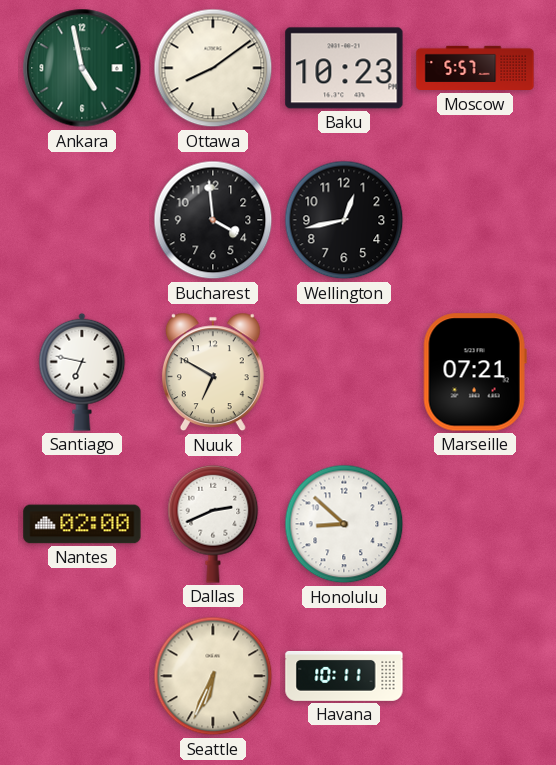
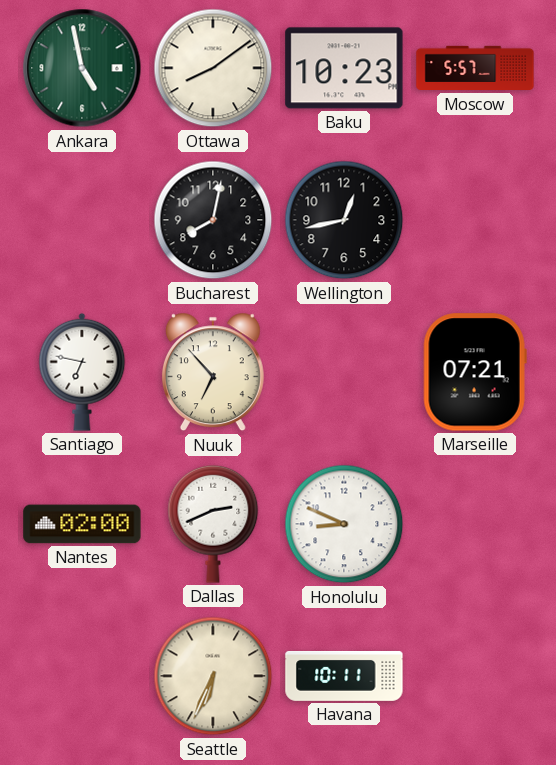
Bucharest: 3:59 -> 8:02
Nuuk: 6:50 -> 6:53
Honolulu: 8:52 -> 8:49
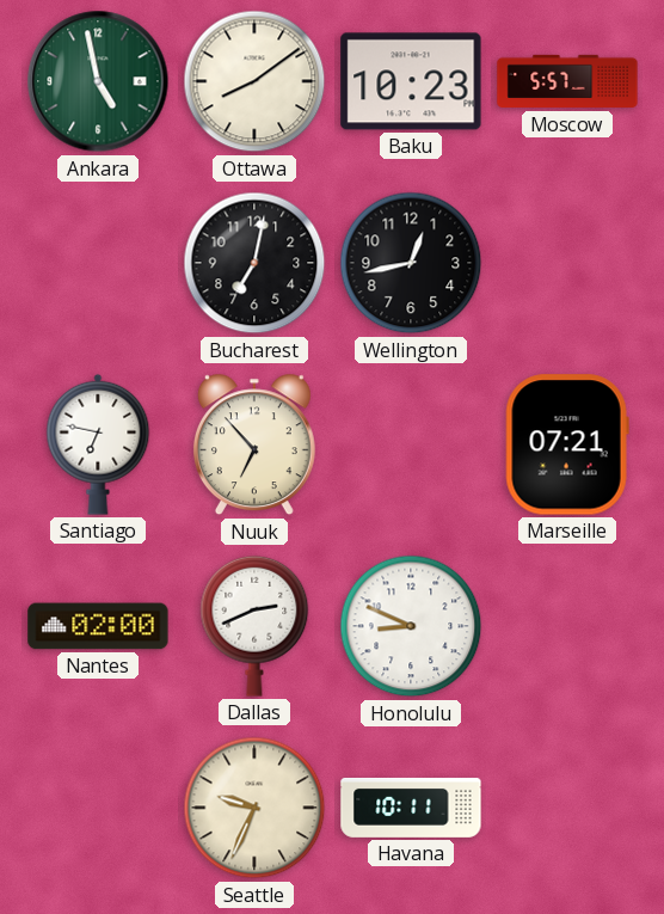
Bucharest: 8:02 -> 7:02
Seattle: 6:34 -> 9:34
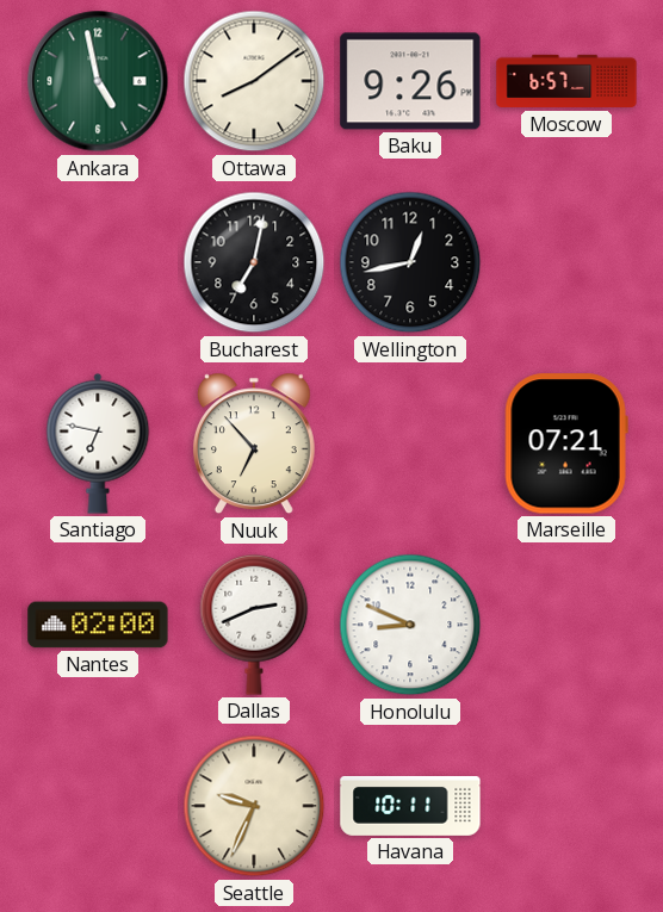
Baku: 10:23 -> 9:26
Moscow: 5:57 -> 6:57
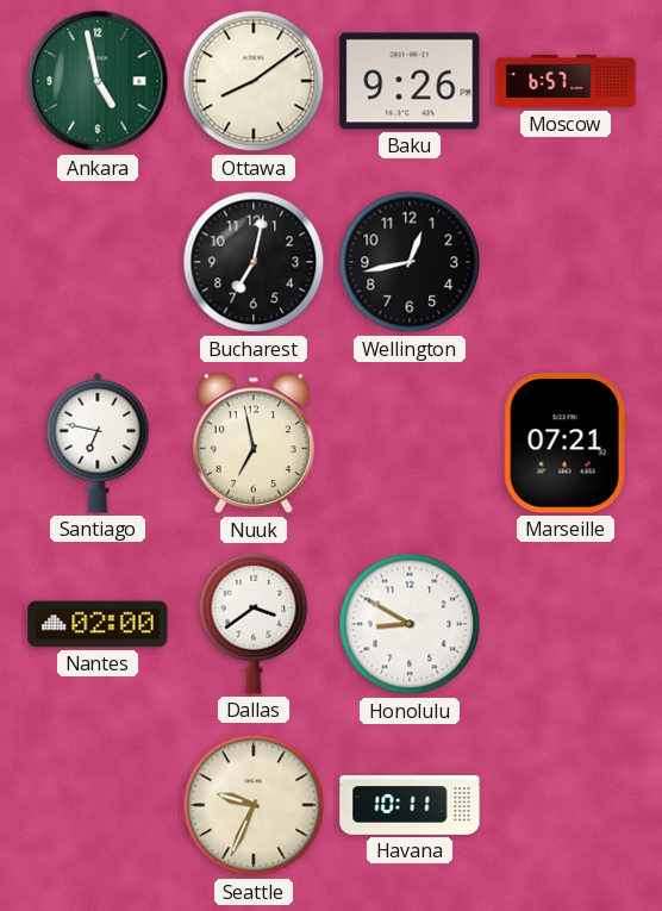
Nuuk: 6:53 -> 6:58
Dallas: 2:41 -> 3:39
Honolulu: 8:49 -> 8:50
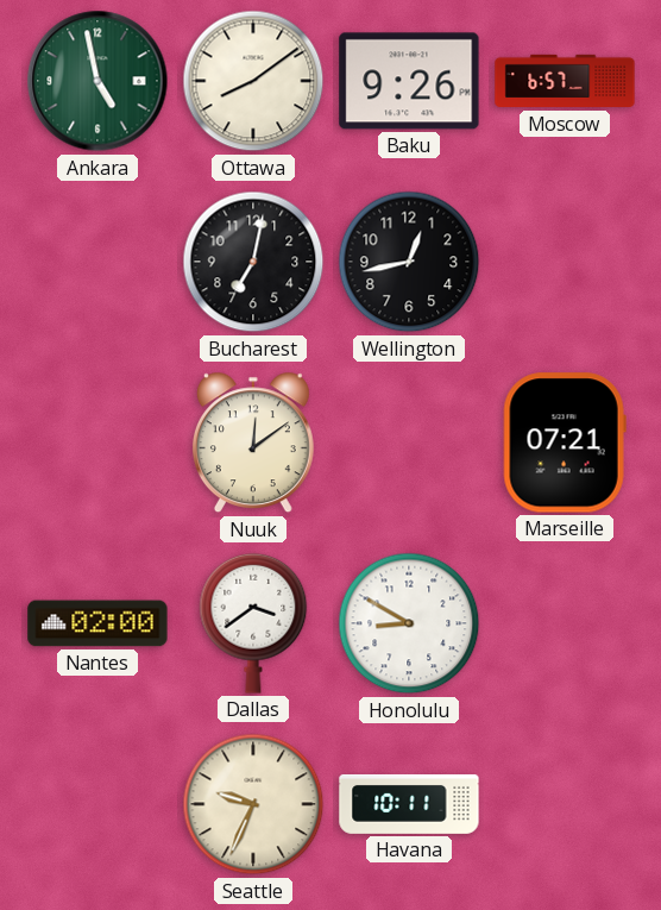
Santiago: 6:47 -> none
Nuuk: 6:58 -> 12:09
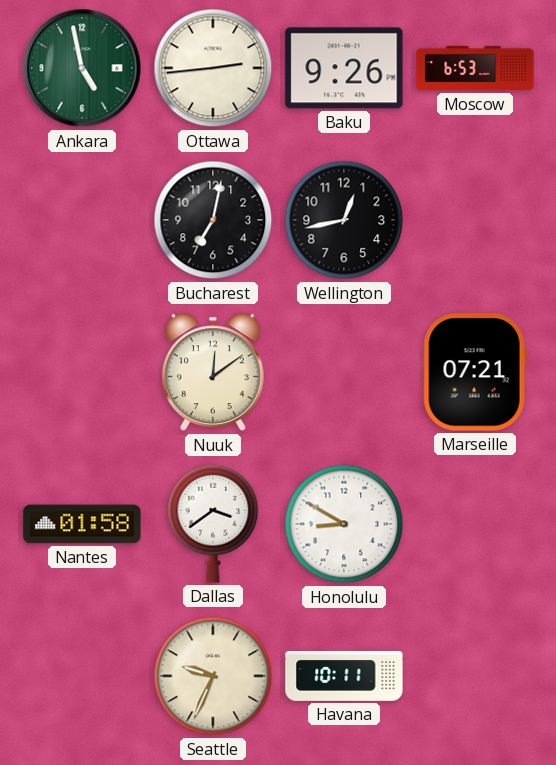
Ottawa: 8:09 -> 2:44
Moscow: 6:57 -> 6:53
Nantes: 02:00 -> 01:58
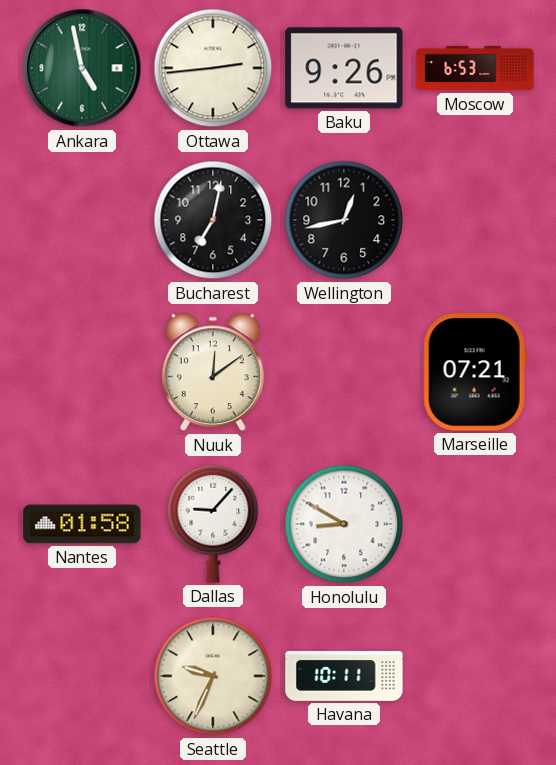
Dallas: 3:39 -> 9:07
